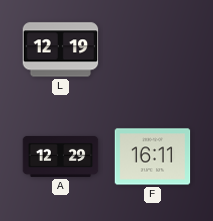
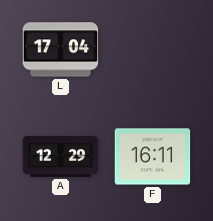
L: 12:19 -> 17:04
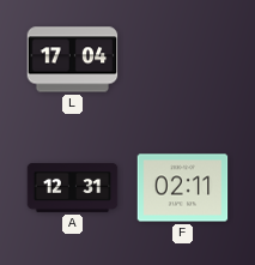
A: 12:29 -> 12:31
F: 16:11 -> 02:11
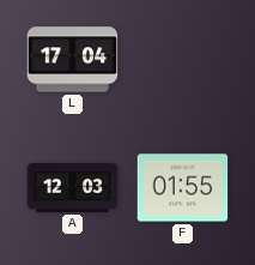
A: 12:31 -> 12:03
F: 02:11 -> 01:55
